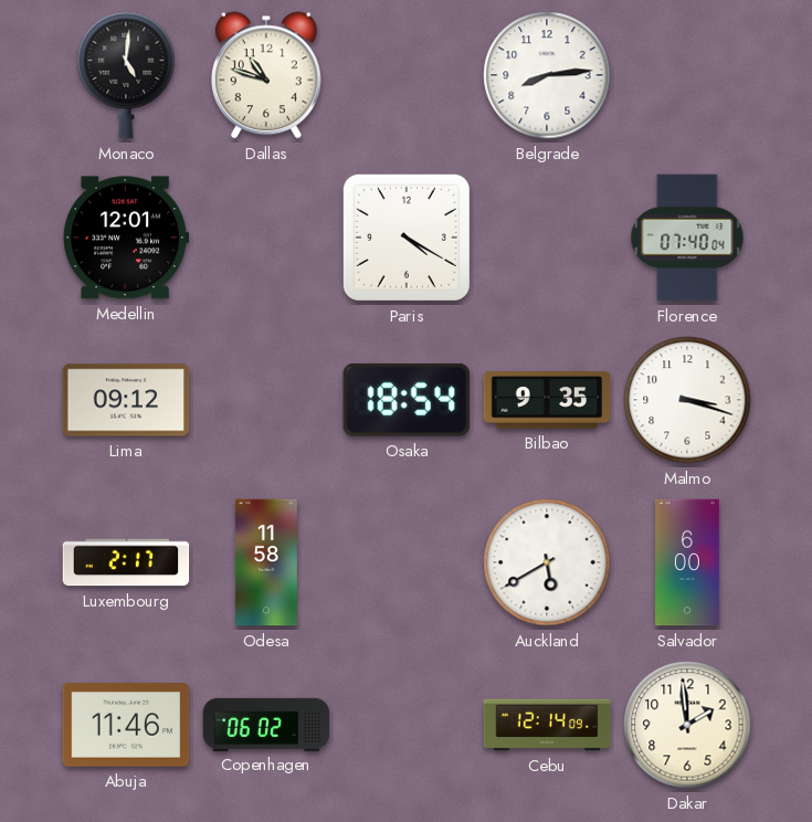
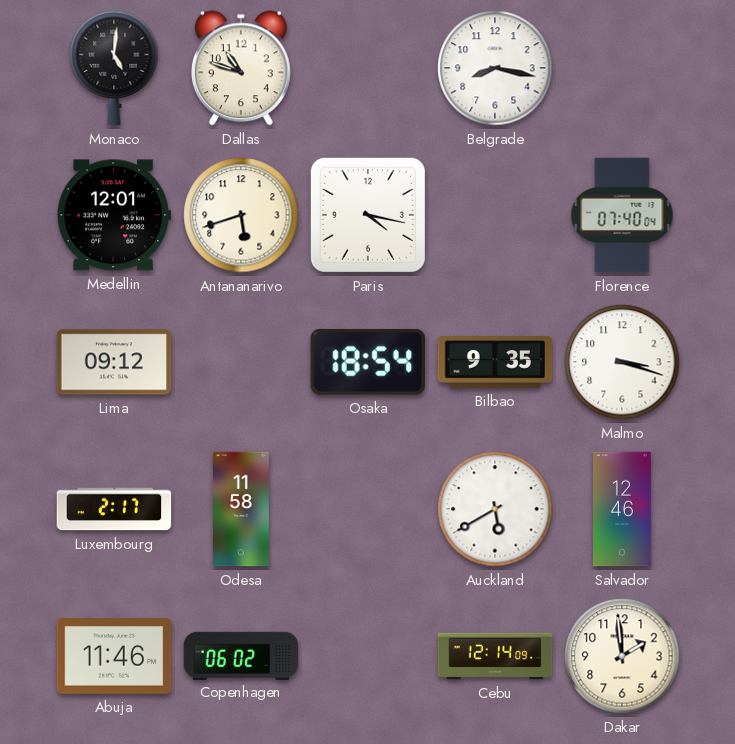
Belgrade: 8:14 -> 8:17
Antananarivo: none -> 5:42
Paris: 4:20 -> 4:17
Salvador: 6:00 -> 12:46
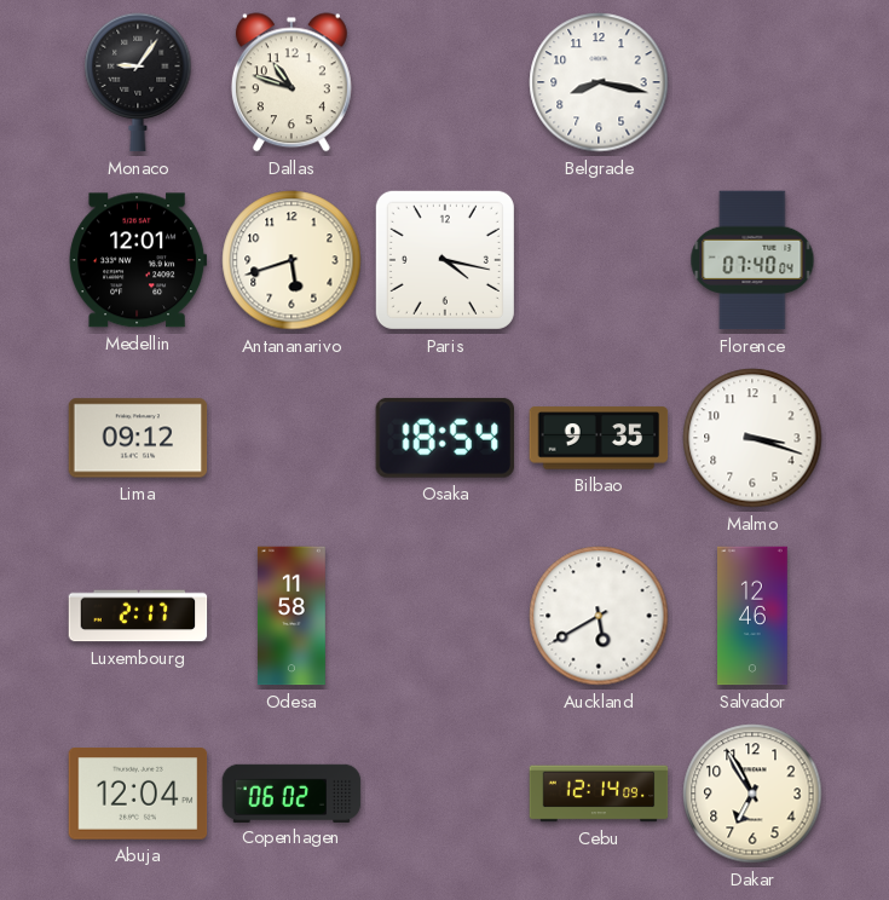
Monaco: 5:01 -> 9:06
Abuja: 11:46 -> 12:04
Dakar: 1:59 -> 6:55
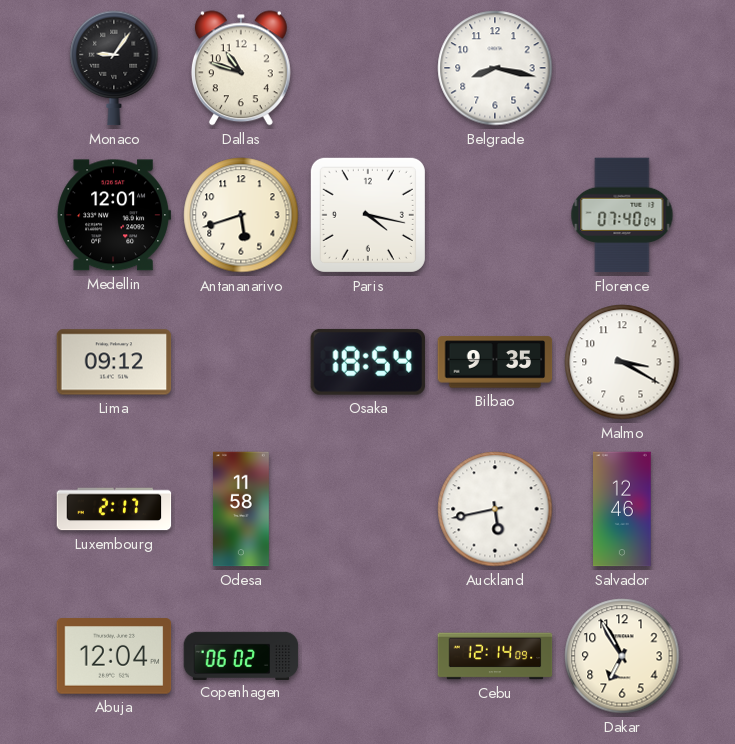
Malmo: 3:18 -> 3:20
Auckland: 5:40 -> 5:43
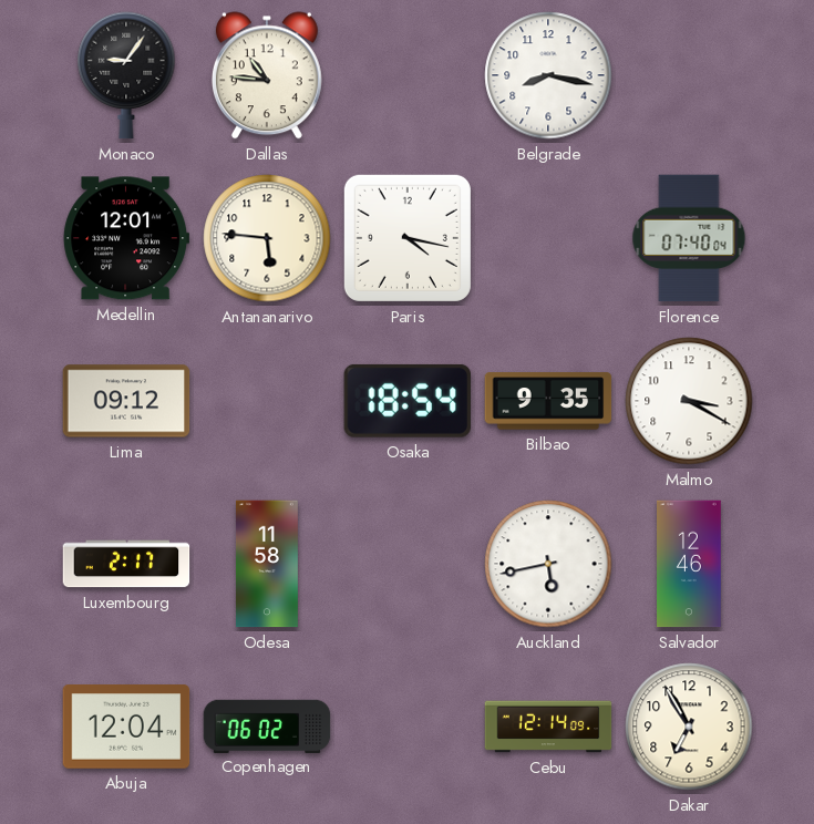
Dallas: 10:48 -> 10:46
Antananarivo: 5:42 -> 5:46
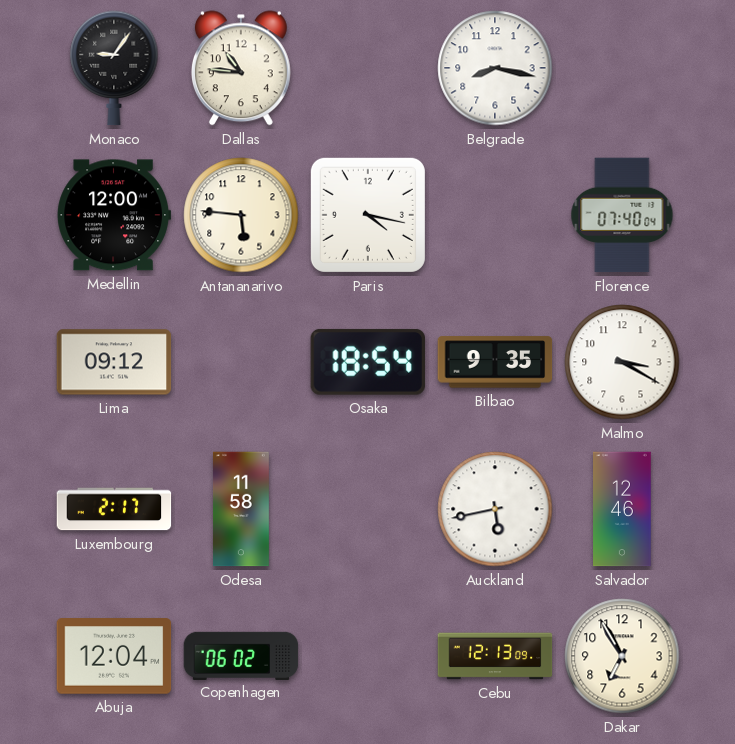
Medellin: 12:01 -> 12:00
Cebu: 12:14 -> 12:13
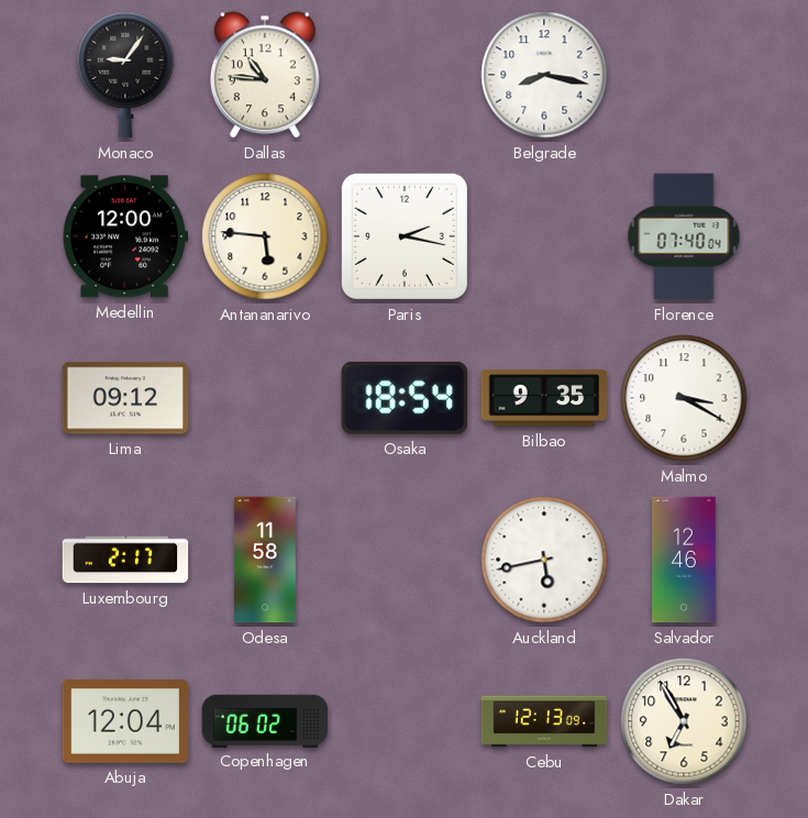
Paris: 4:17 -> 2:17
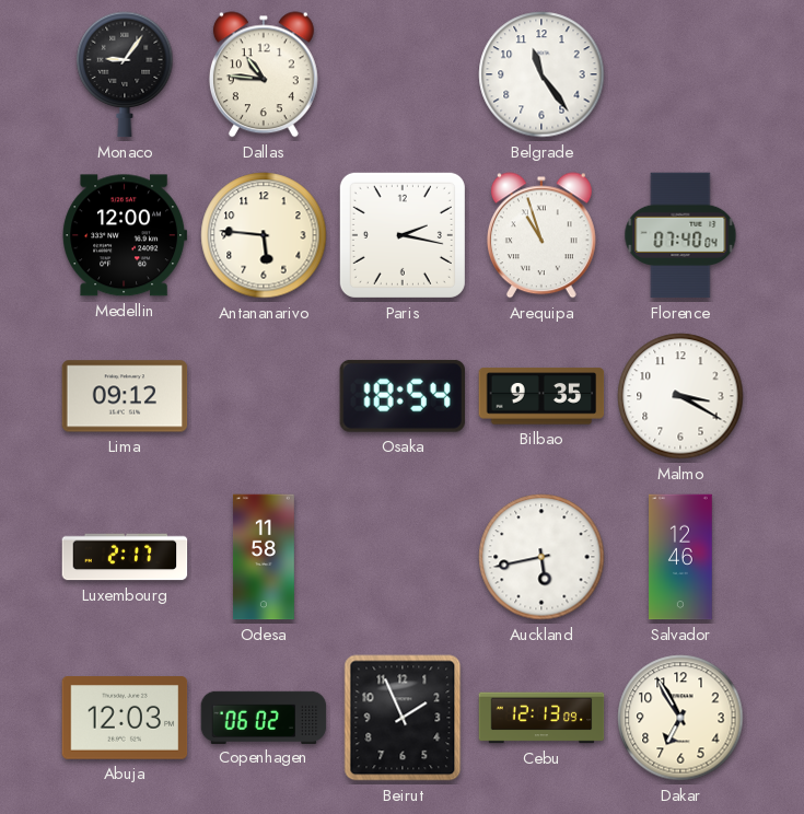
Belgrade: 8:17 -> 11:24
Arequipa: none -> 10:57
Abuja: 12:04 -> 12:03
Beirut: none -> 1:56
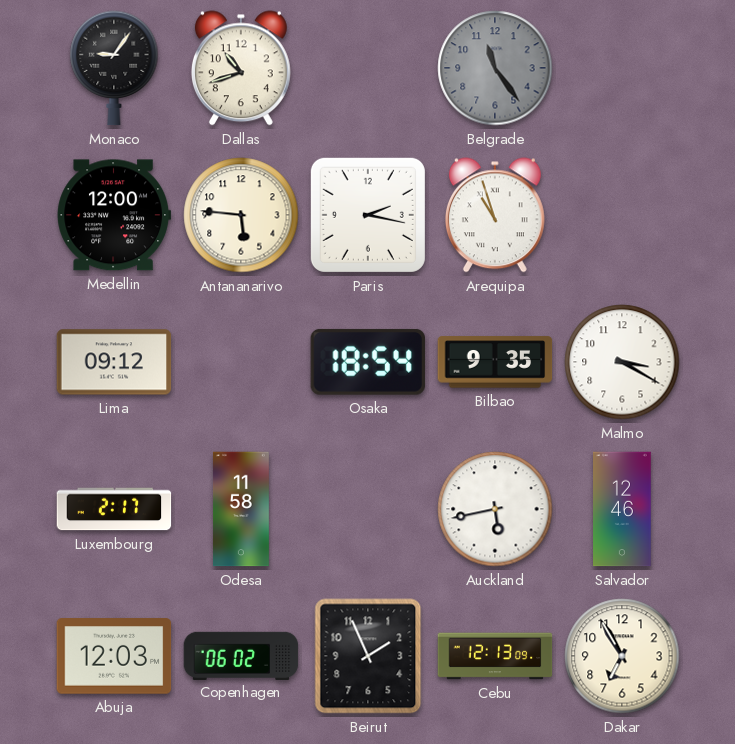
Dallas: 10:46 -> 10:42
Belgrade dial: white -> grey
Florence: 07:40 -> none
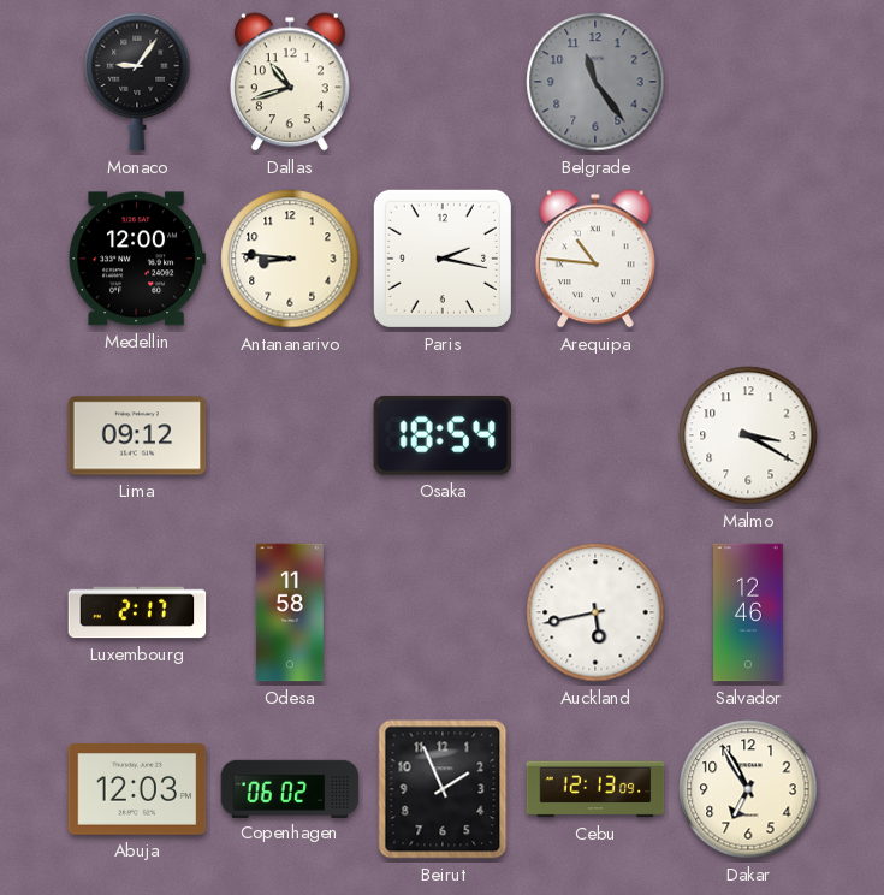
Antananarivo: 5:46 -> 8:46
Arequipa: 10:57 -> 10:46
Bilbao: 9:35 -> none
